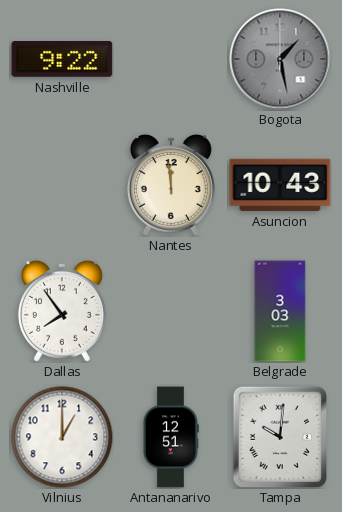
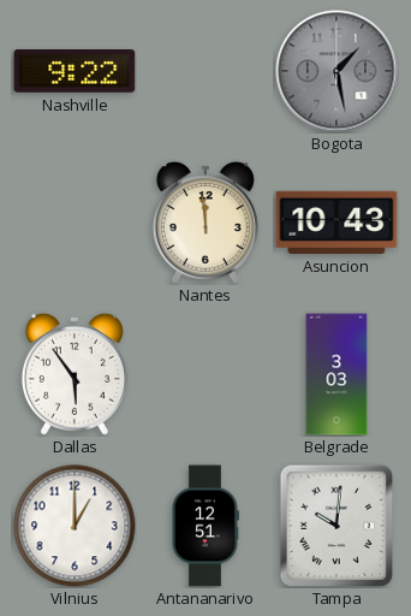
Dallas: 7:54 -> 5:54
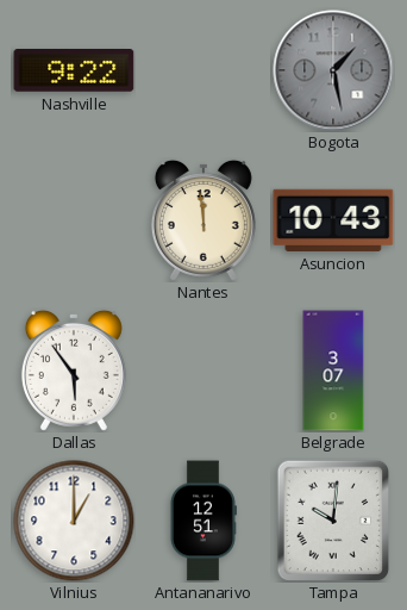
Belgrade: 3:03 -> 3:07
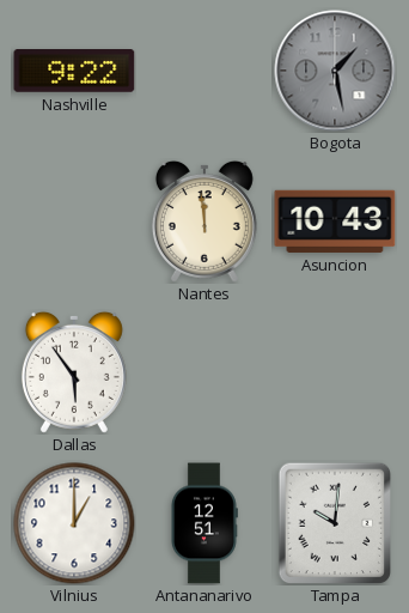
Belgrade: 3:07 -> none
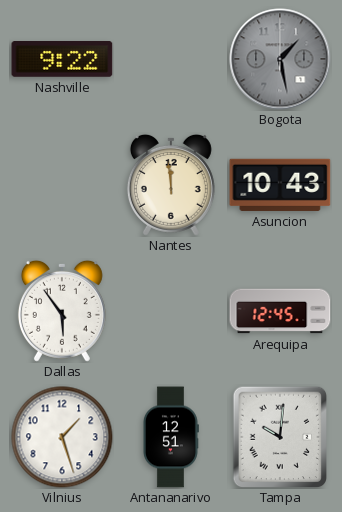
Arequipa: none -> 12:45
Vilnius: 1:00 -> 1:27
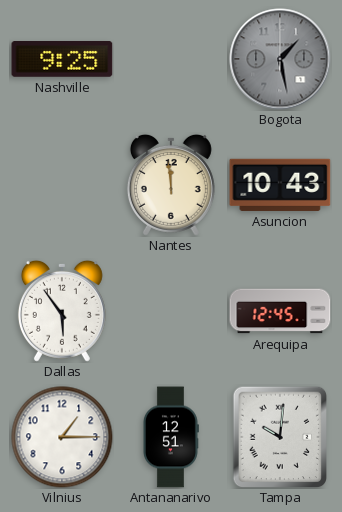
Nashville: 9:22 -> 9:25
Vilnius: 1:27 -> 1:15
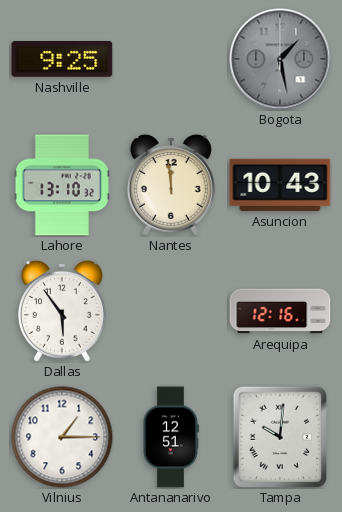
Lahore: none -> 13:10
Arequipa: 12:45 -> 12:16
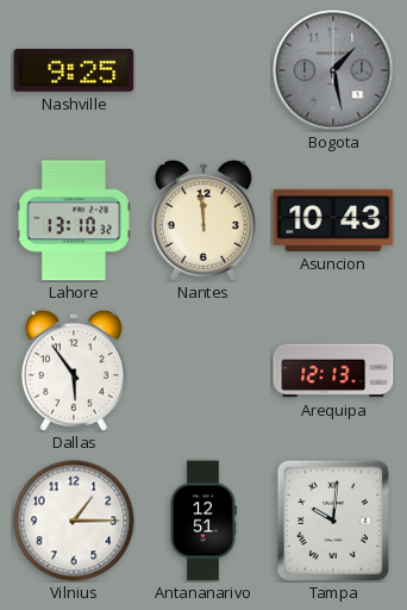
Arequipa: 12:16 -> 12:13
